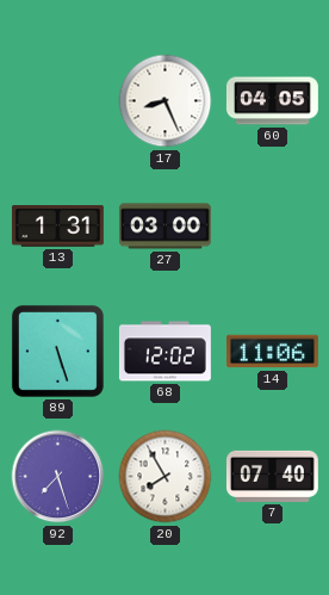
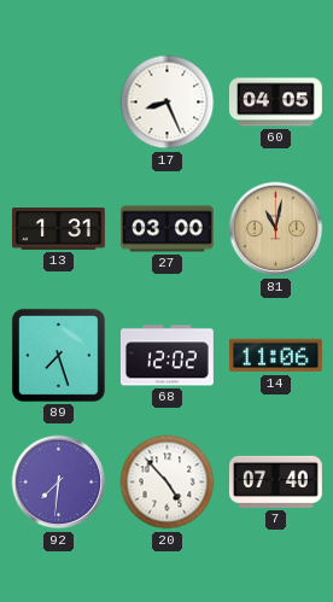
81: none -> 11:02
89: 5:27 -> 7:27
92: 7:27 -> 7:31
20: 7:55 -> 4:53
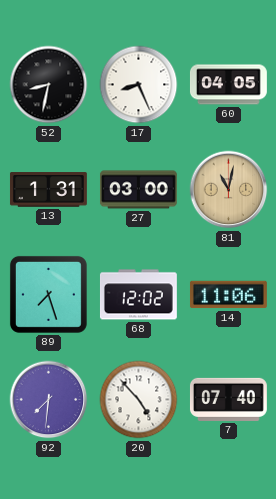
52: none -> 8:32
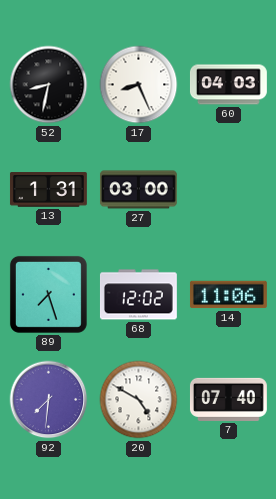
60: 04:05 -> 04:03
81: 11:02 -> none
20: 4:53 -> 4:50
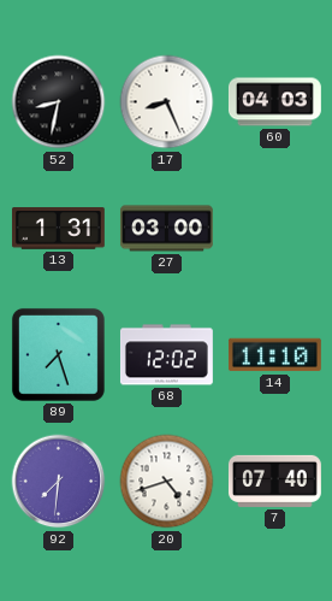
14: 11:06 -> 11:10
20: 4:50 -> 4:42
